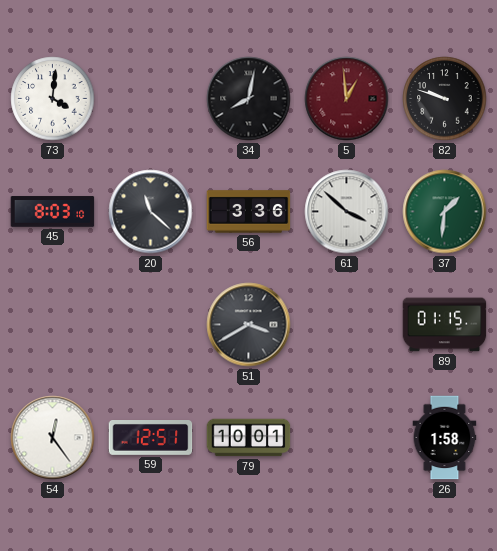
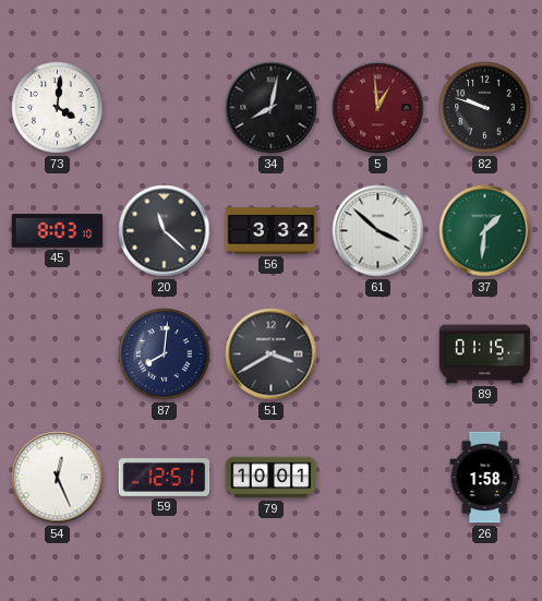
56: 3:36 -> 3:32
87: none -> 8:01
54: 12:24 -> 12:26
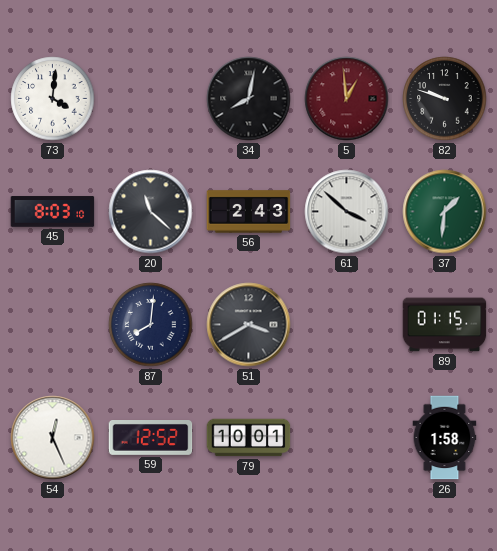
56: 3:32 -> 2:43
59: 12:51 -> 12:52
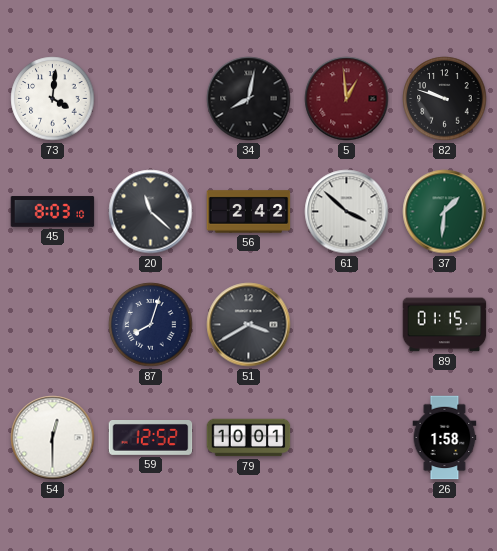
56: 2:43 -> 2:42
87: 8:01 -> 8:03
54: 12:26 -> 12:30
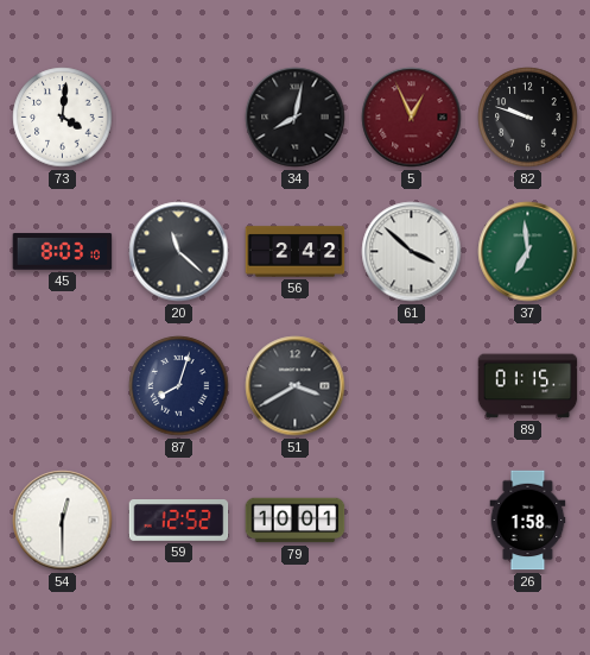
5: 12:59 -> 12:56
37: 1:31 -> 6:59
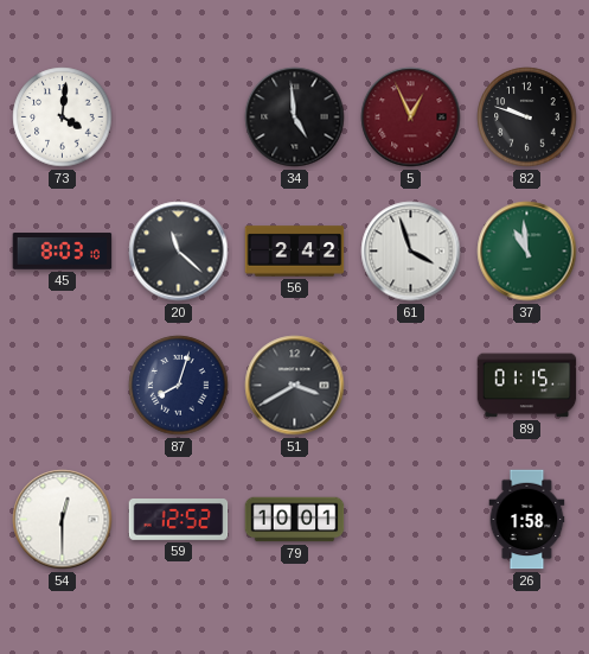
34: 8:02 -> 4:59
61: 3:52 -> 3:57
37: 6:59 -> 10:59
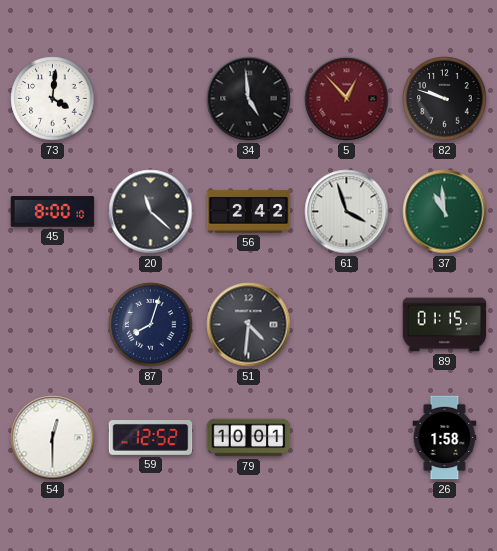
5: 12:56 -> 12:53
45: 8:03 -> 8:00
51: 3:40 -> 4:31
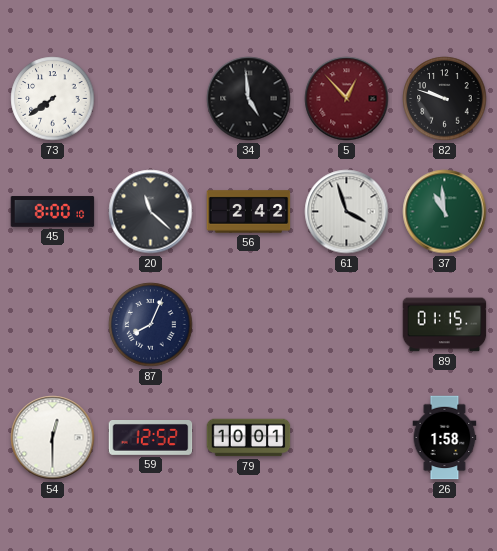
73: 4:01 -> 7:39
87: 8:03 -> 8:04
51: 4:31 -> none
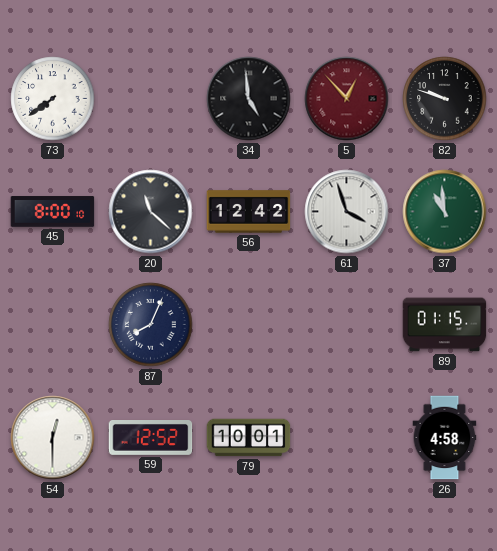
56: 2:42 -> 12:42
26: 1:58 -> 4:58
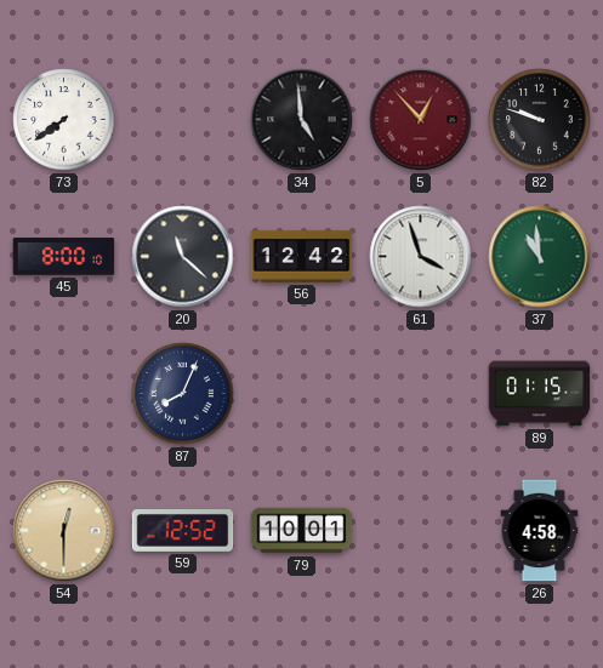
54 dial: white -> champagne
